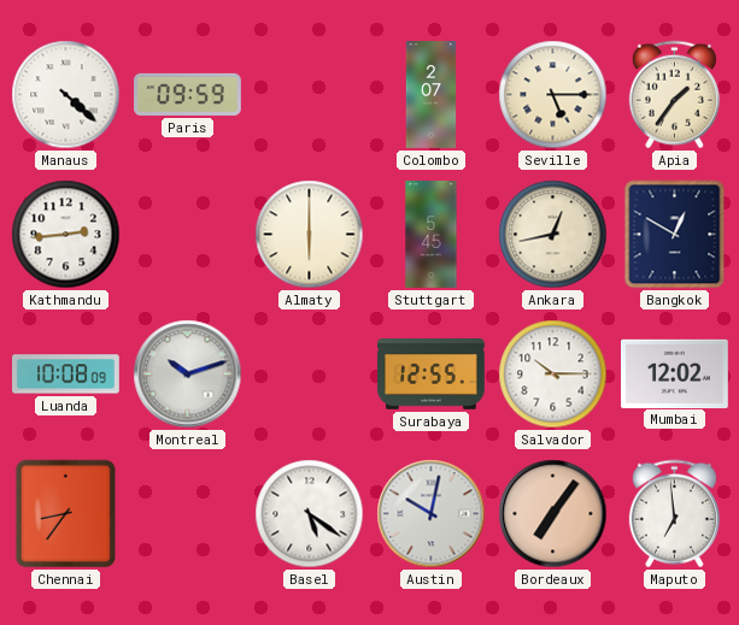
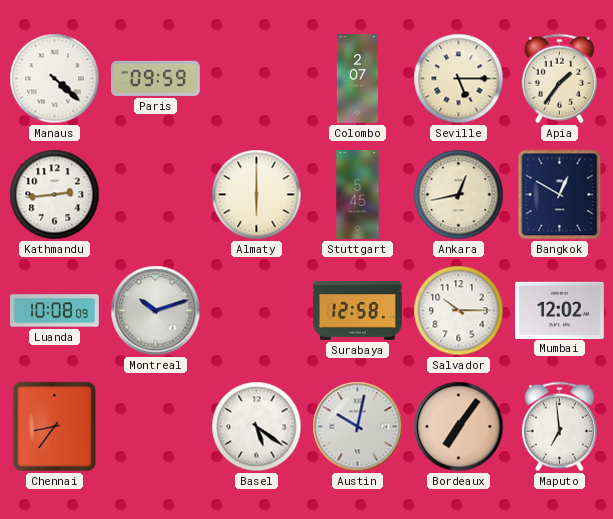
Surabaya: 12:55 -> 12:58
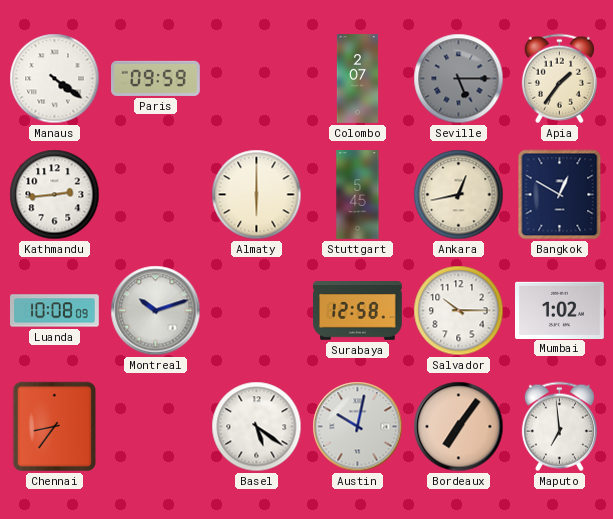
Manaus: 4:22 -> 4:21
Seville dial: cream -> grey
Mumbai: 12:02 -> 1:02
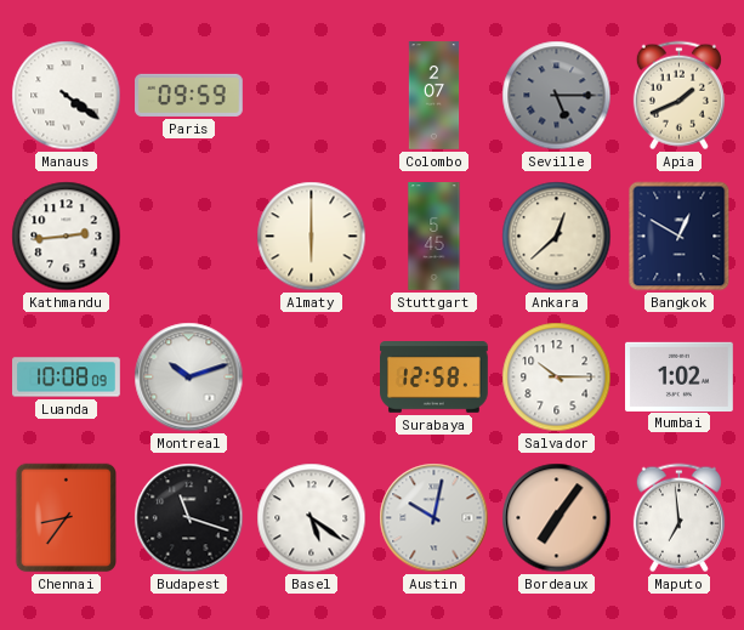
Apia: 1:36 -> 1:41
Ankara: 12:43 -> 12:38
Budapest: none -> 11:18
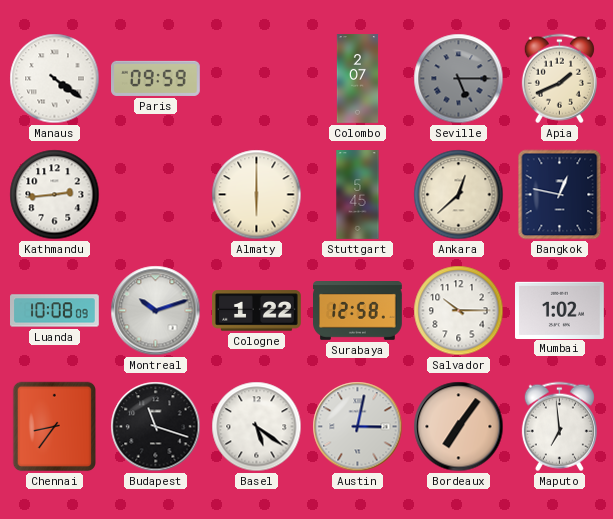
Bangkok: 12:50 -> 12:47
Cologne: none -> 1:22
Austin: 10:02 -> 3:02
